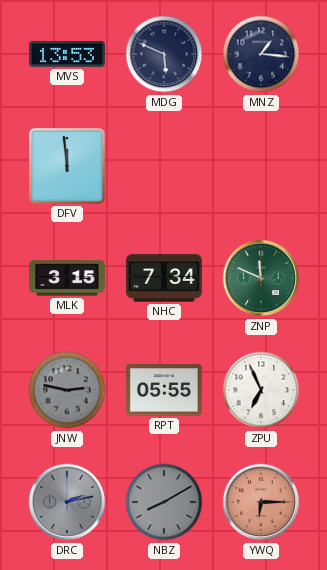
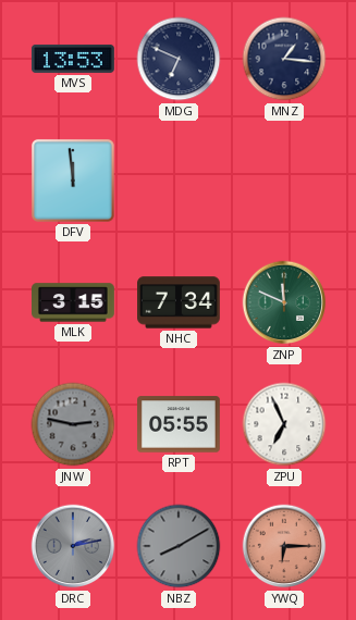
MDG: 5:49 -> 6:49
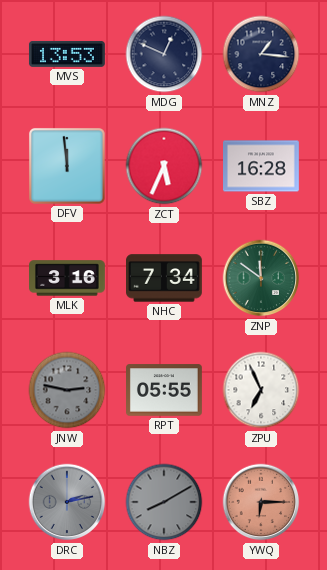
MDG: 6:49 -> 12:49
ZCT: none -> 5:34
SBZ: none -> 16:28
MLK: 3:15 -> 3:16
ZNP: 11:49 -> 11:51
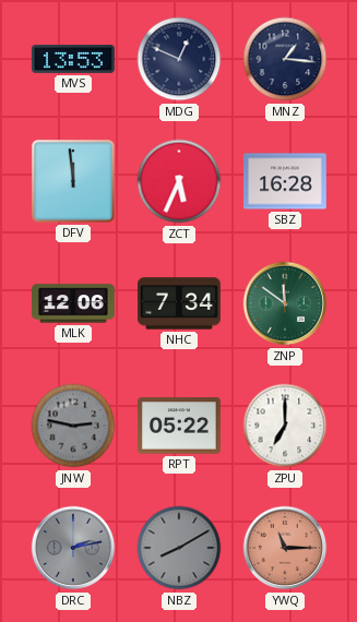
MLK: 3:16 -> 12:06
RPT: 05:55 -> 05:22
ZPU: 6:56 -> 7:00
YWQ: 6:15 -> 11:15
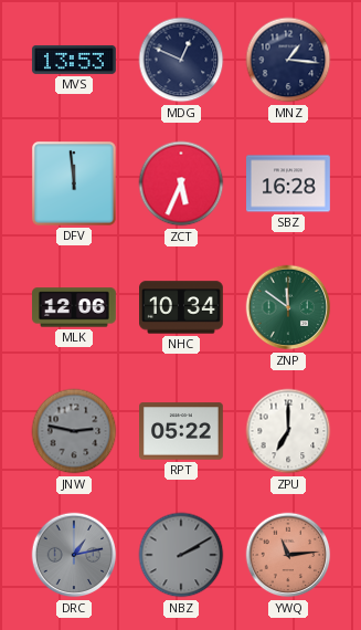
NHC: 7:34 -> 10:34
DRC: 2:13 -> 1:13
NBZ: 8:10 -> 2:10
YWQ: 11:15 -> 11:14
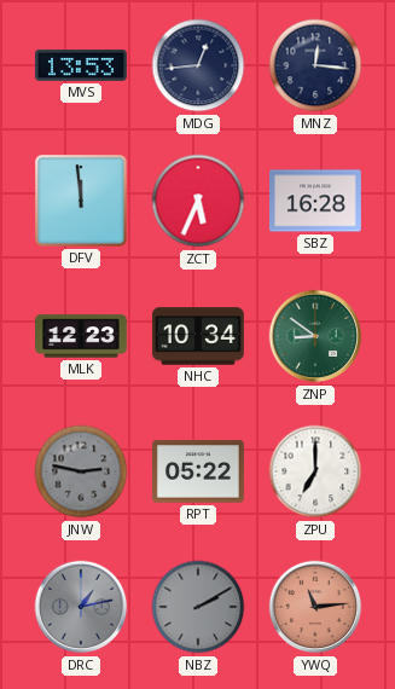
MDG: 12:49 -> 12:44
MNZ: 1:16 -> 12:16
MLK: 12:06 -> 12:23
ZNP: 11:51 -> 8:51
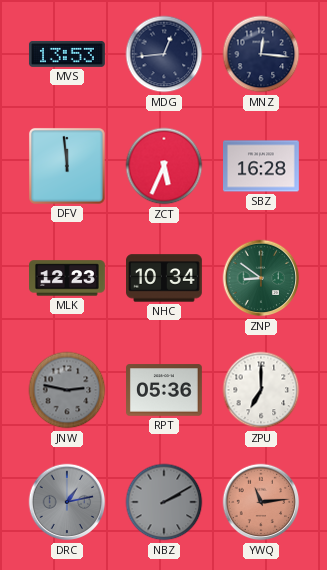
RPT: 05:22 -> 05:36
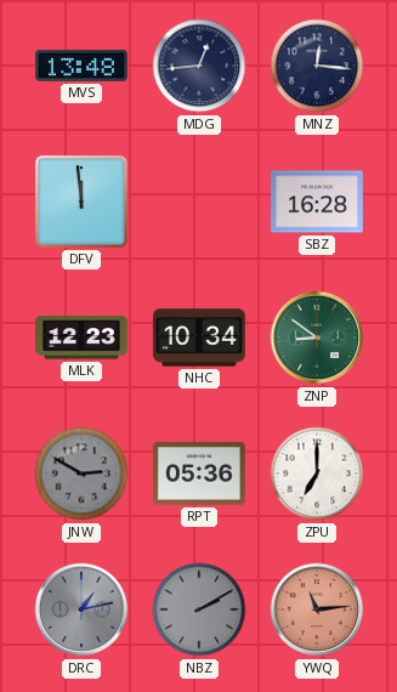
MVS: 13:53 -> 13:48
ZCT: 5:34 -> none
JNW: 2:47 -> 2:50
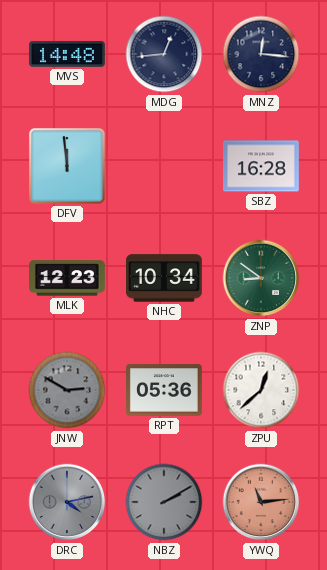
MVS: 13:48 -> 14:48
ZPU: 7:00 -> 12:38
DRC: 1:13 -> 4:13
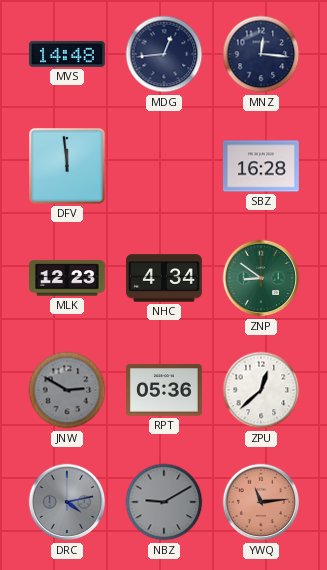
NHC: 10:34 -> 4:34
NBZ: 2:10 -> 9:10
